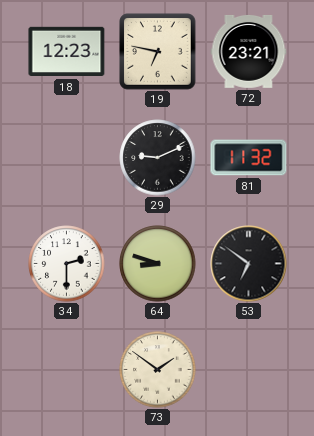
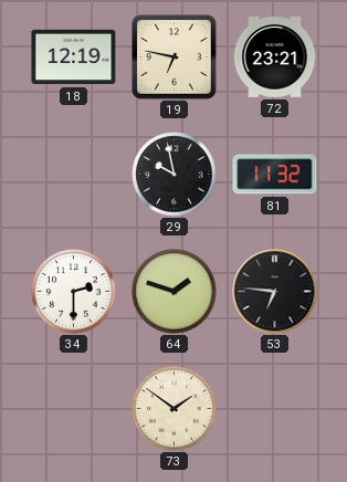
18: 12:23 -> 12:19
29: 9:11 -> 9:58
64: 8:48 -> 1:48
53: 6:51 -> 6:46
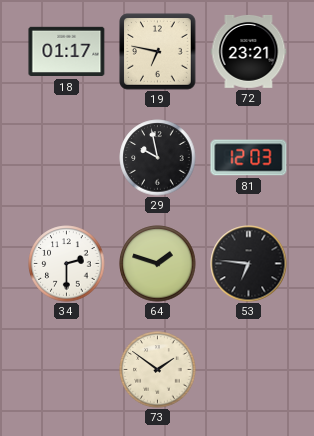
18: 12:19 -> 01:17
81: 11:32 -> 12:03
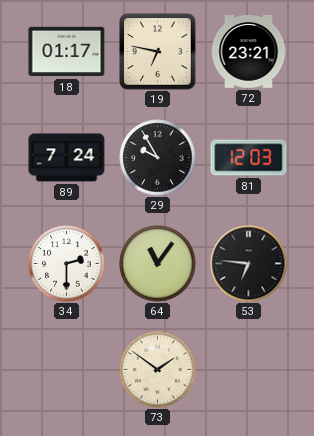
89: none -> 7:24
29: 9:58 -> 9:55
64: 1:48 -> 11:06
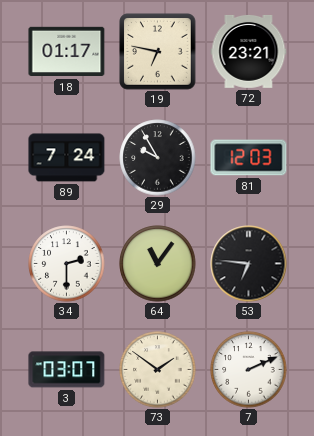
3: none -> 03:07
7: none -> 2:11
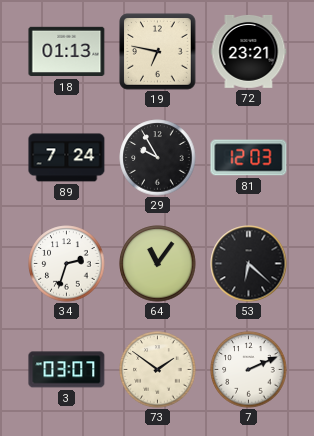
18: 01:17 -> 01:13
34: 2:30 -> 2:33
53: 6:46 -> 6:22
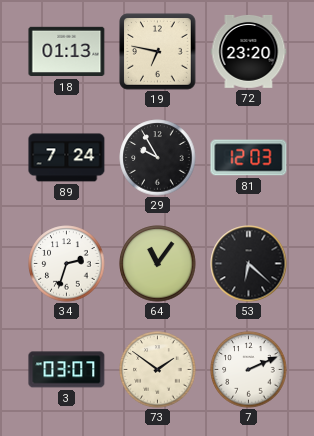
72: 23:21 -> 23:20
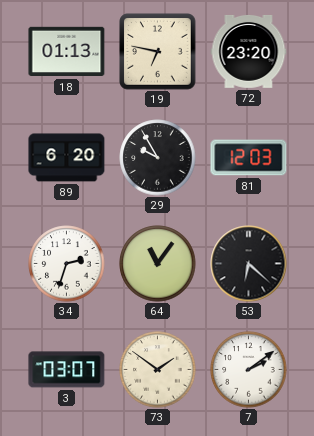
89: 7:24 -> 6:20
7: 2:11 -> 2:09
